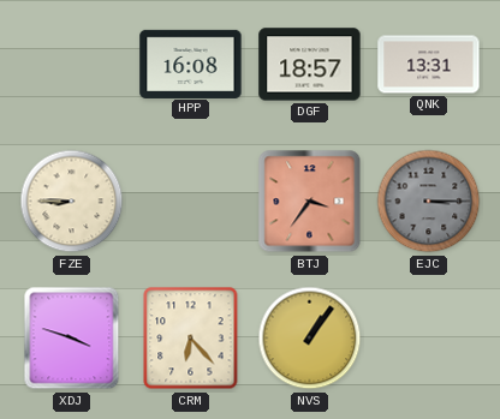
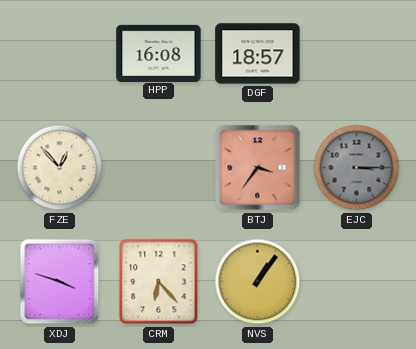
QNK: 13:31 -> none
FZE: 8:45 -> 12:53
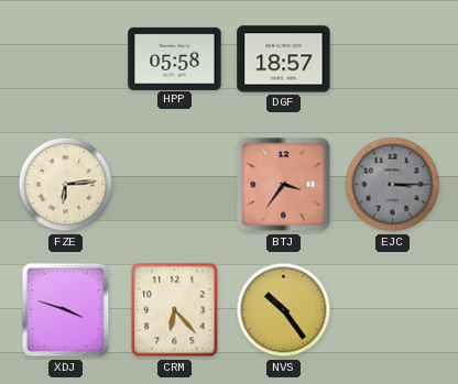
HPP: 16:08 -> 05:58
FZE: 12:53 -> 6:14
NVS: 1:06 -> 10:24
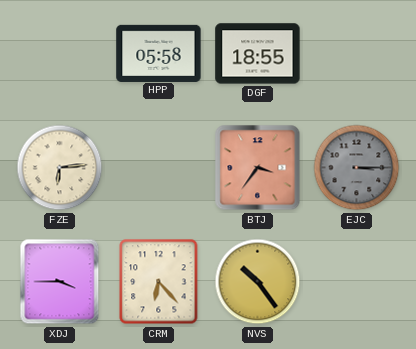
DGF: 18:57 -> 18:55
XDJ: 3:48 -> 3:45
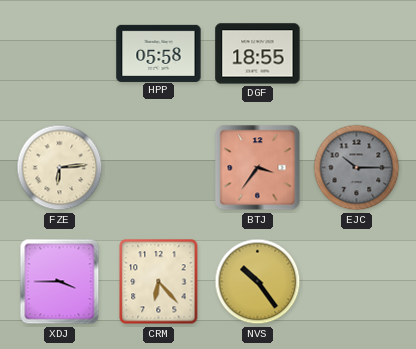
EJC: 3:15 -> 10:15
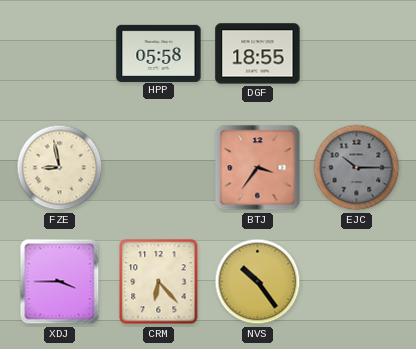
FZE: 6:14 -> 8:58
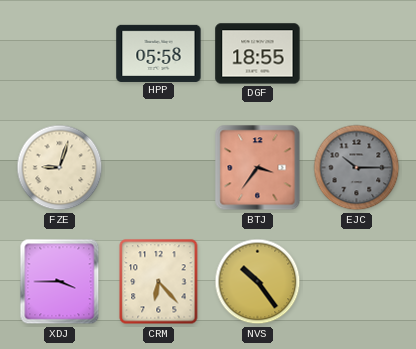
FZE: 8:58 -> 9:03
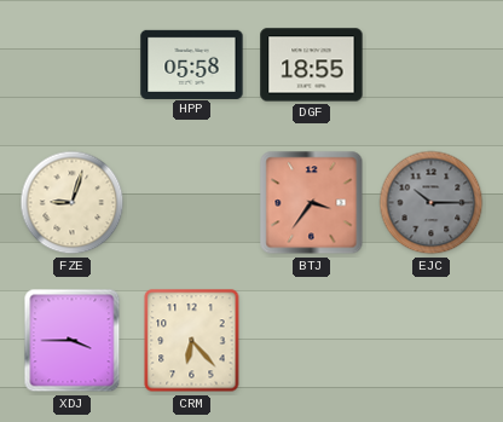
NVS: 10:24 -> none
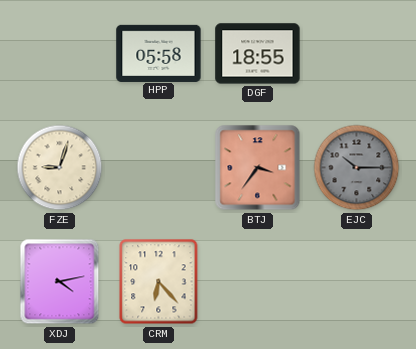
XDJ: 3:45 -> 4:13
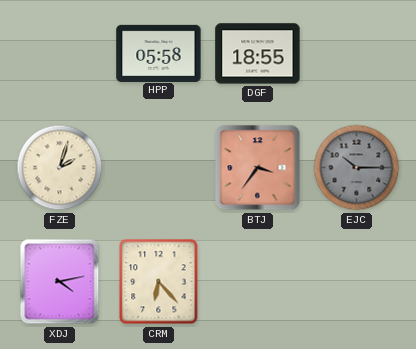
FZE: 9:03 -> 2:03
